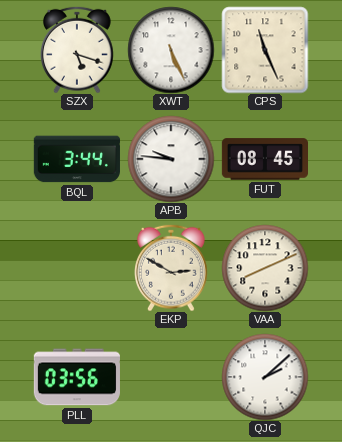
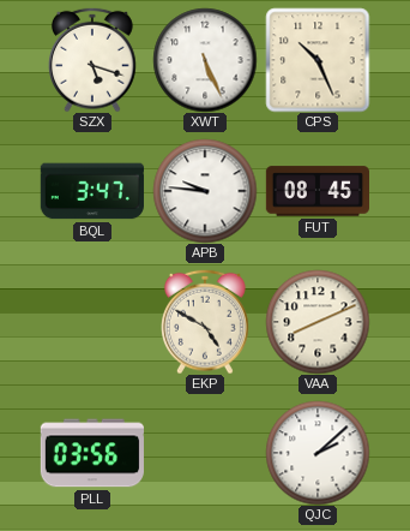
CPS: 11:26 -> 10:26
BQL: 3:44 -> 3:47
EKP: 2:50 -> 4:50
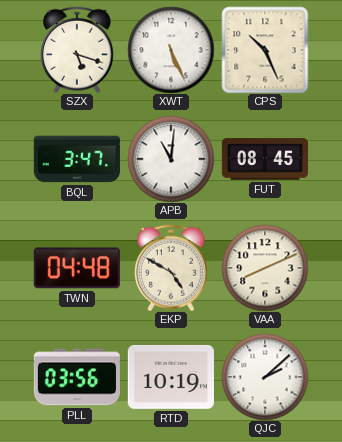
APB: 9:46 -> 11:01
TWN: none -> 04:48
RTD: none -> 10:19
